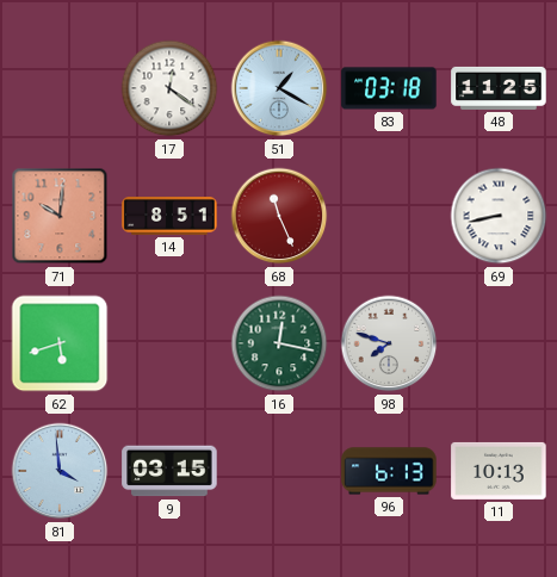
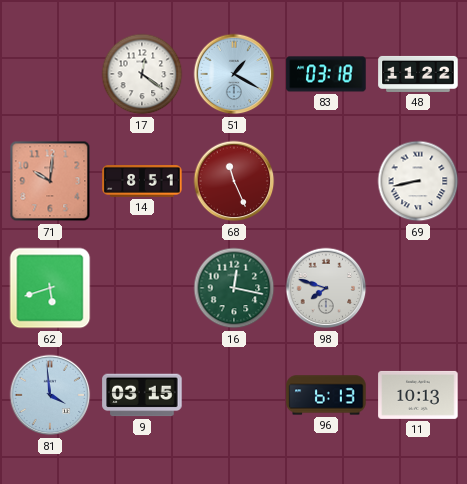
48: 11:25 -> 11:22
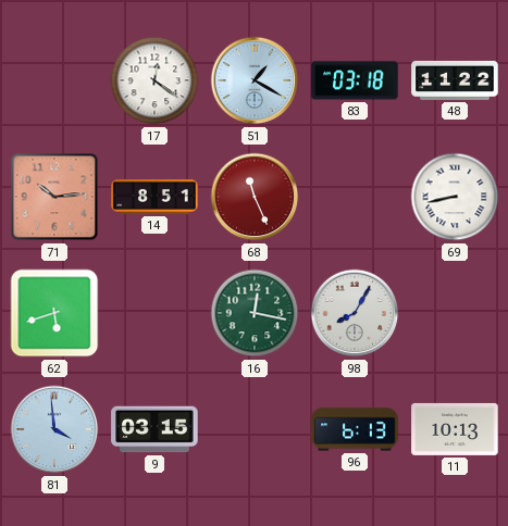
71: 10:01 -> 10:14
98: 7:48 -> 8:05
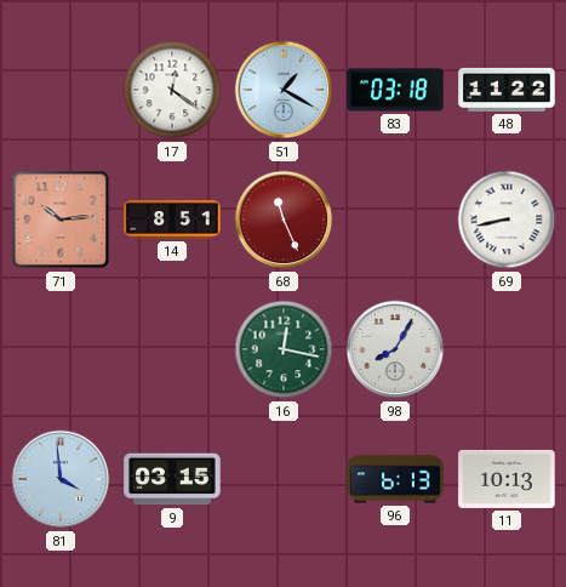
62: 5:42 -> none
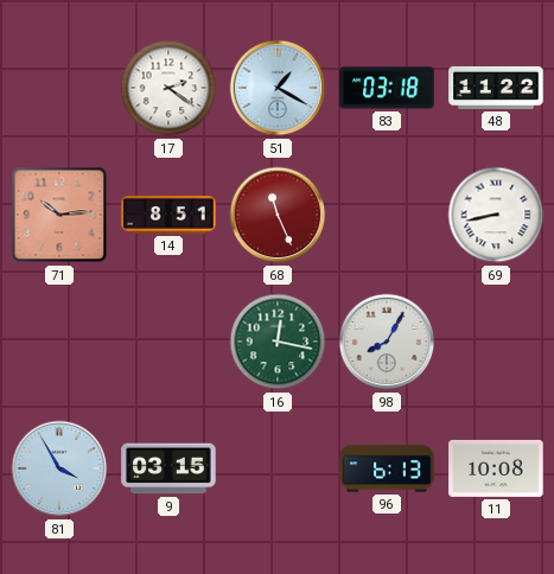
17: 12:21 -> 2:21
81: 3:59 -> 3:55
11: 10:13 -> 10:08
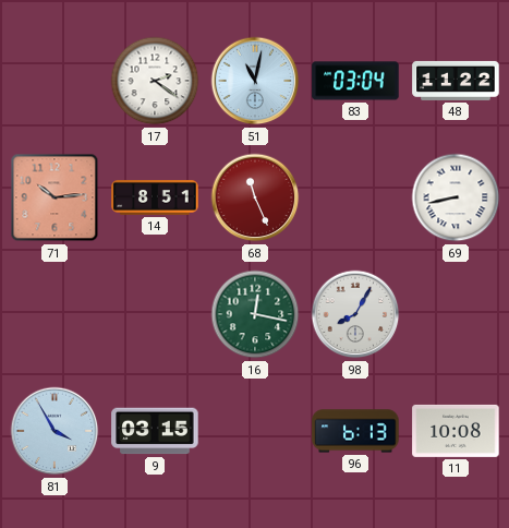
51: 1:20 -> 11:02
83: 03:18 -> 03:04
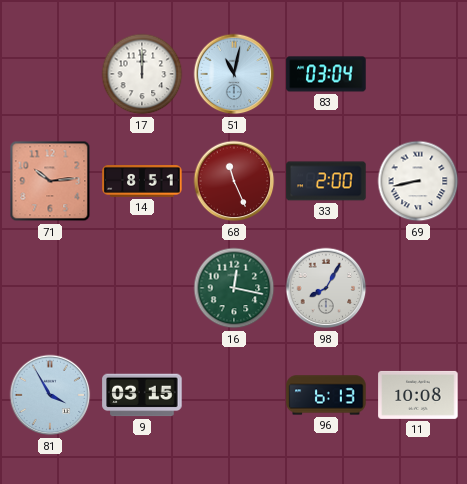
17: 2:21 -> 12:00
48: 11:22 -> none
33: none -> 2:00
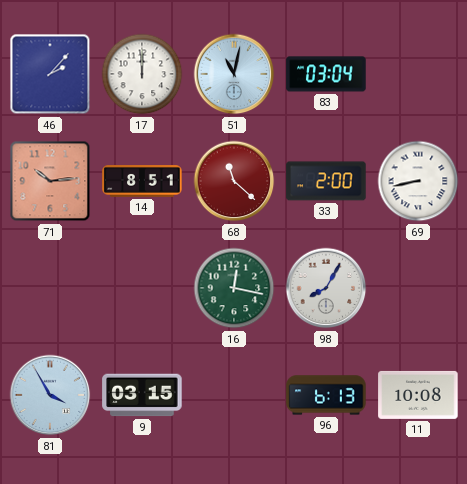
46: none -> 2:07
68: 11:26 -> 11:22
